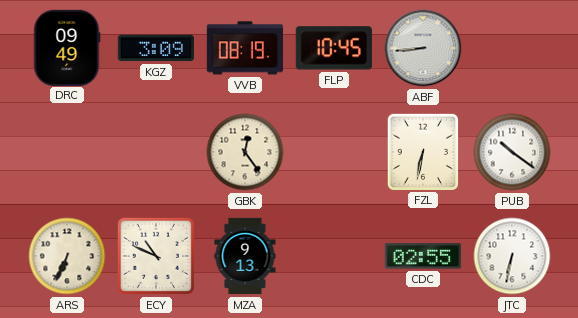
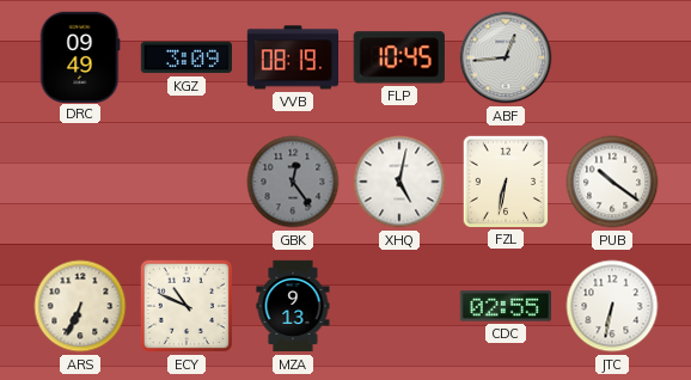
ABF: 8:44 -> 12:44
GBK dial: cream -> grey
XHQ: none -> 5:02
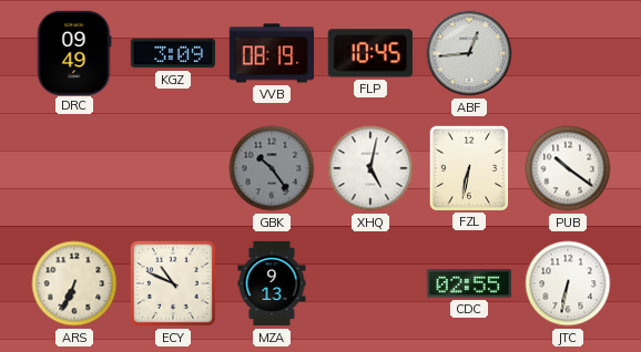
GBK: 12:24 -> 10:24
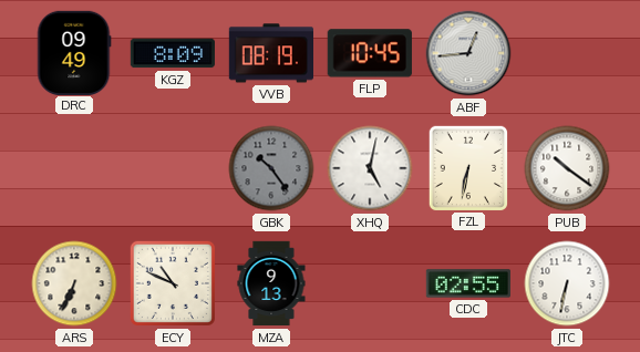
KGZ: 3:09 -> 8:09
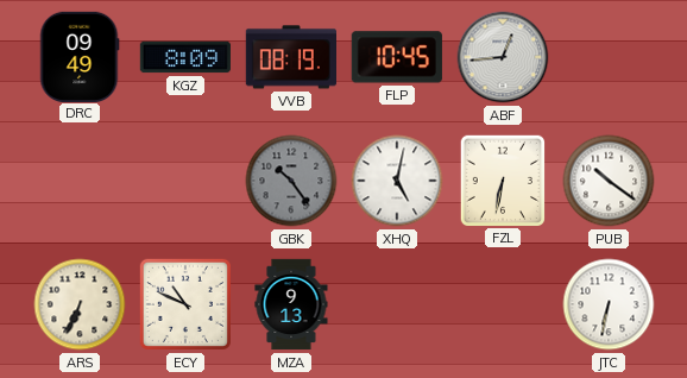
CDC: 02:55 -> none
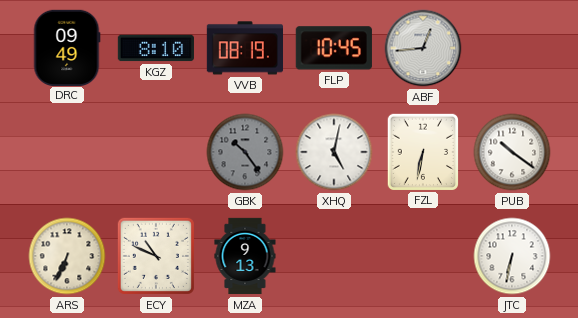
KGZ: 8:09 -> 8:10
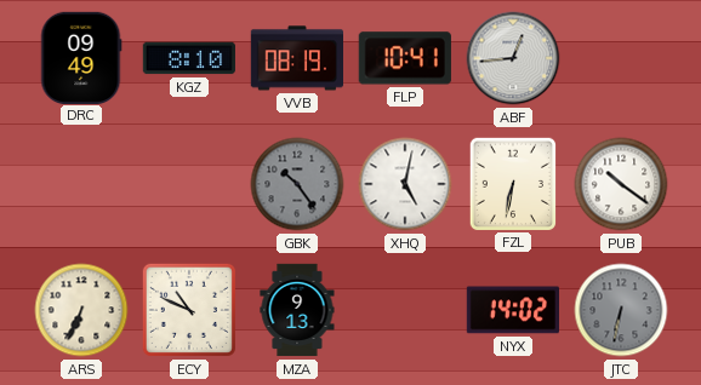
FLP: 10:45 -> 10:41
NYX: none -> 14:02
JTC dial: white -> grey
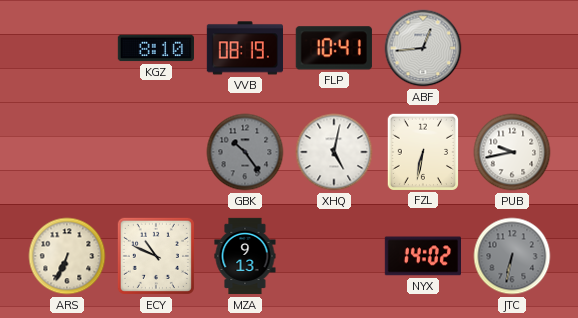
DRC: 09:49 -> none
PUB: 10:21 -> 9:43
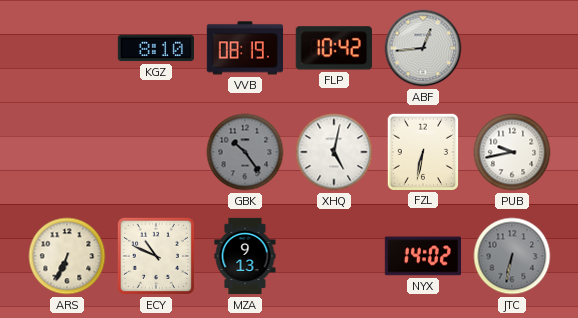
FLP: 10:41 -> 10:42
